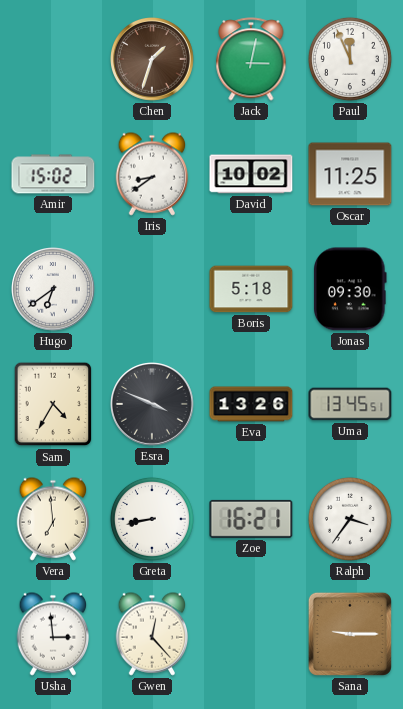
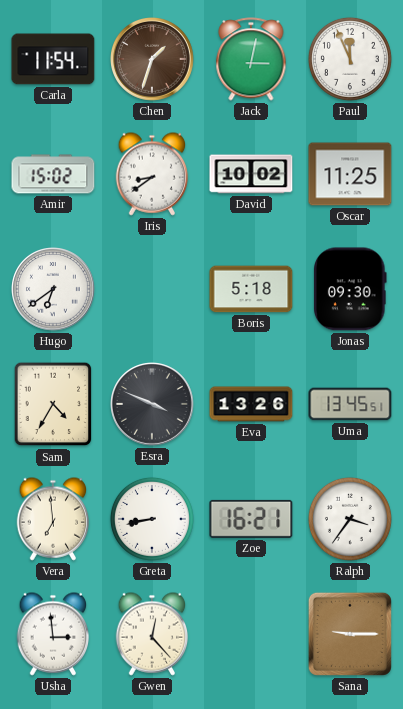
Carla: none -> 11:54
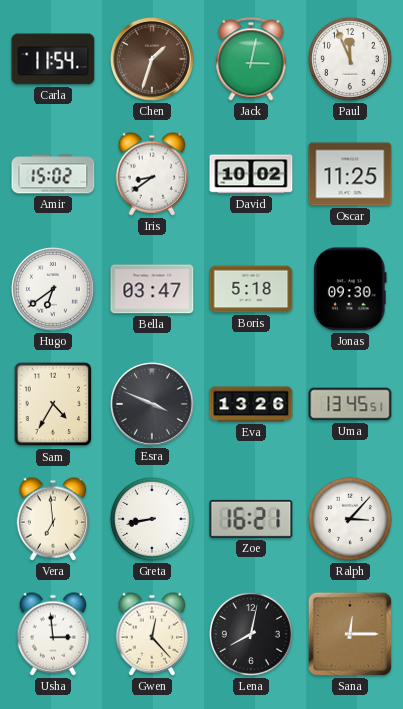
Bella: none -> 03:47
Ralph: 3:36 -> 3:07
Lena: none -> 8:02
Sana: 9:15 -> 12:15
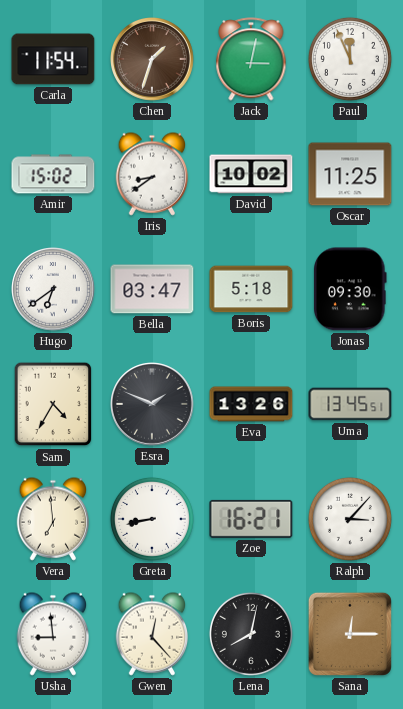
Esra: 3:49 -> 1:49
Usha: 2:59 -> 8:59
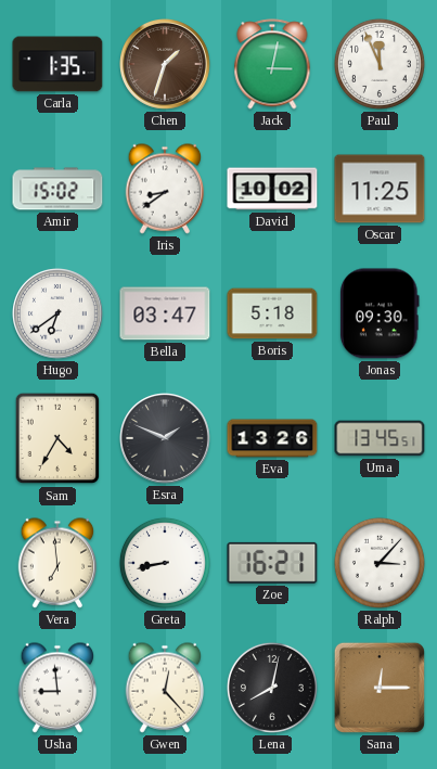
Carla: 11:54 -> 1:35
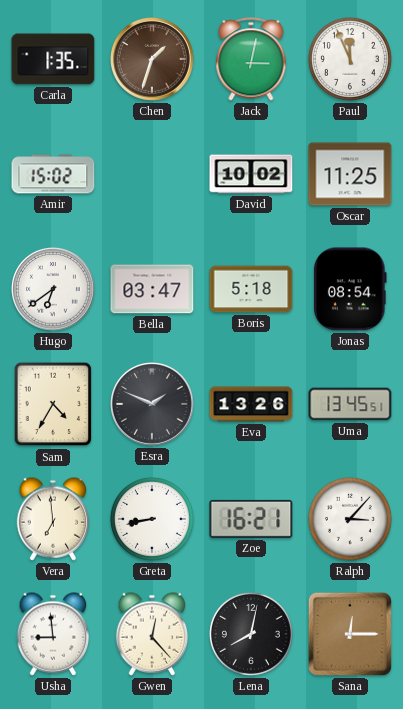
Iris: 8:39 -> none
Jonas: 09:30 -> 08:54
